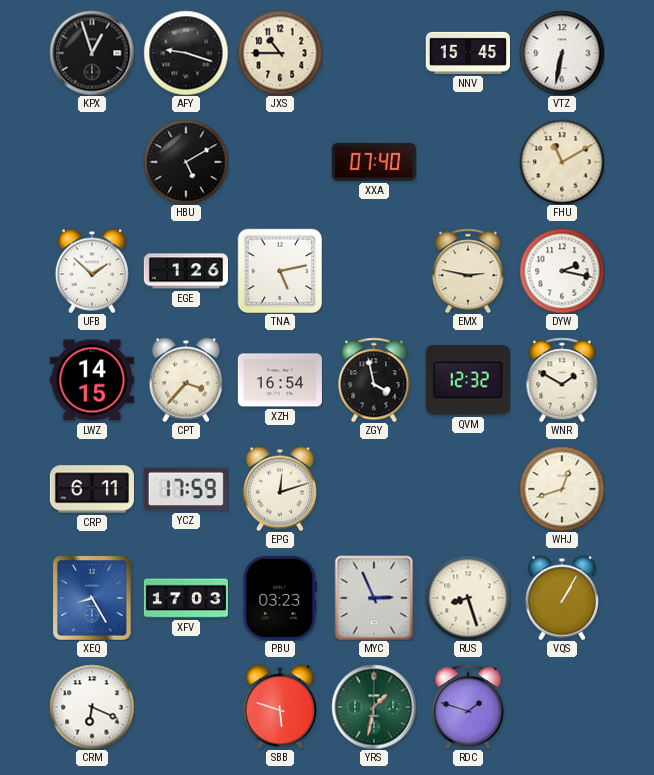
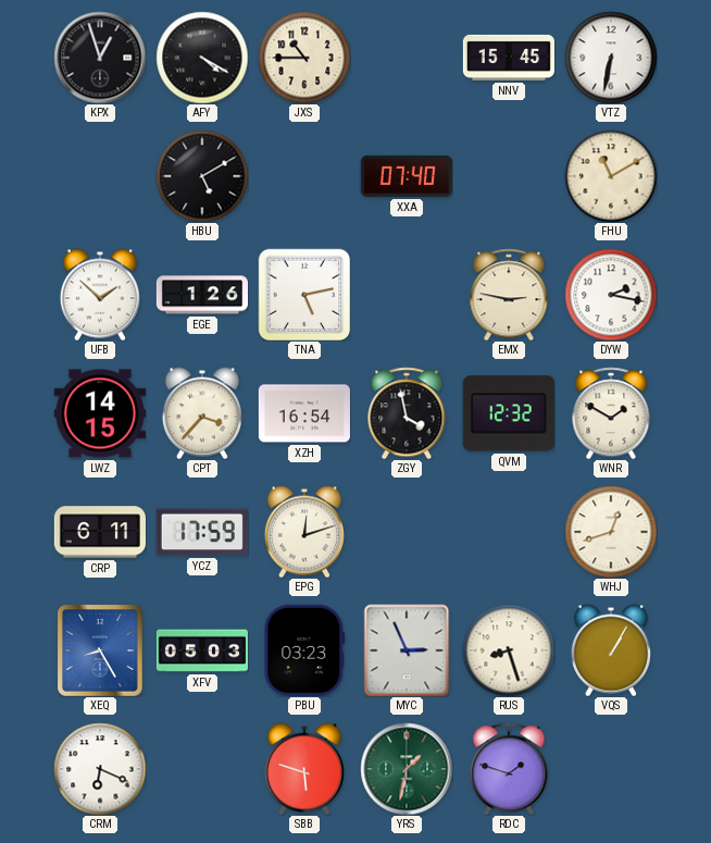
AFY: 9:18 -> 4:20
XFV: 17:03 -> 05:03
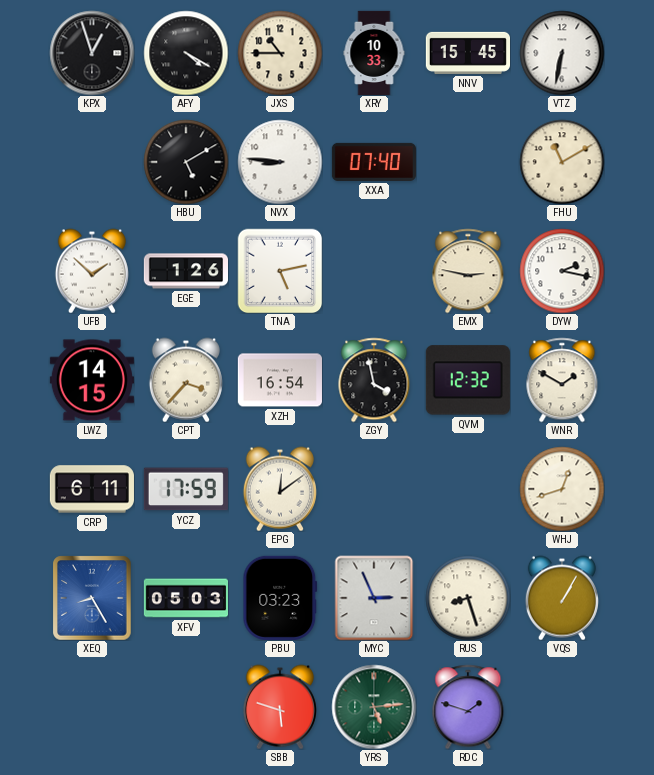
XRY: none -> 10:33
NVX: none -> 8:46
EPG: 12:12 -> 12:09
CRM: 6:19 -> none
YRS: 1:32 -> 5:14
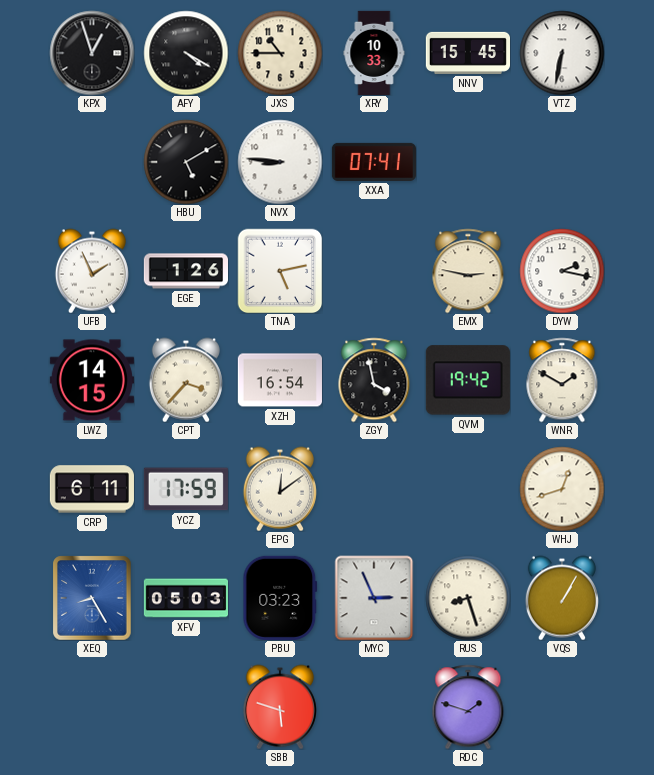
XXA: 07:40 -> 07:41
FHU: 11:10 -> none
UFB: 1:52 -> 1:56
QVM: 12:32 -> 19:42
YRS: 5:14 -> none
